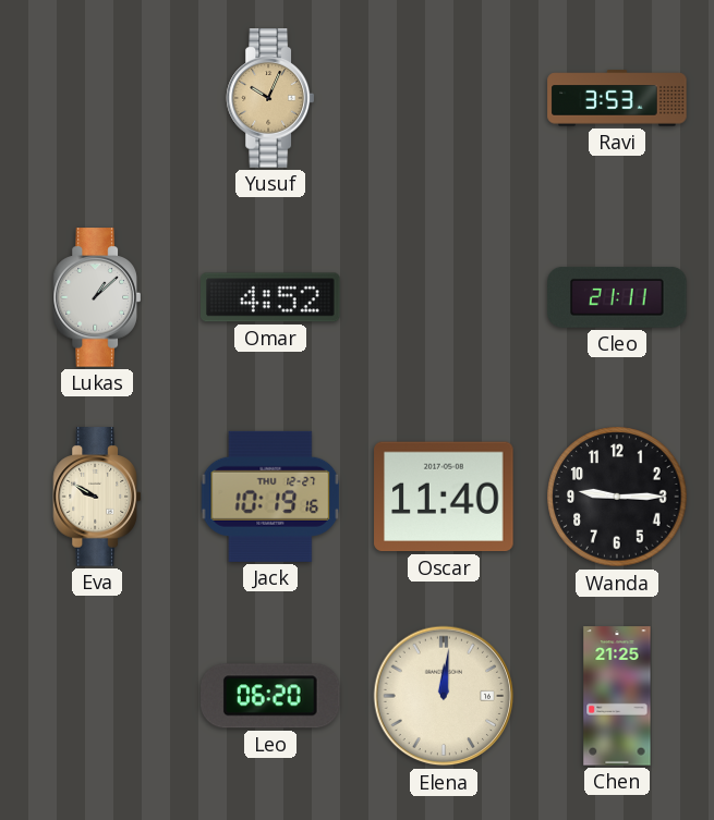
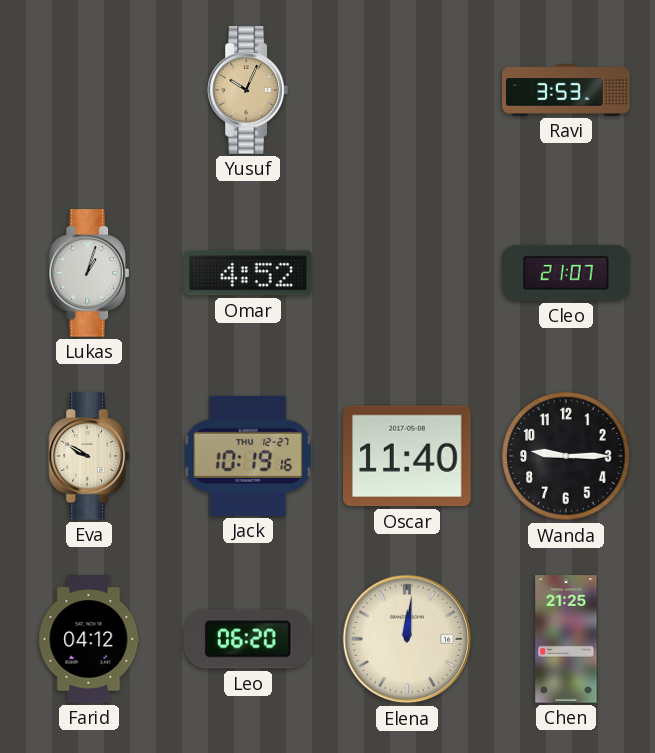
Lukas: 1:08 -> 1:03
Cleo: 21:11 -> 21:07
Farid: none -> 04:12
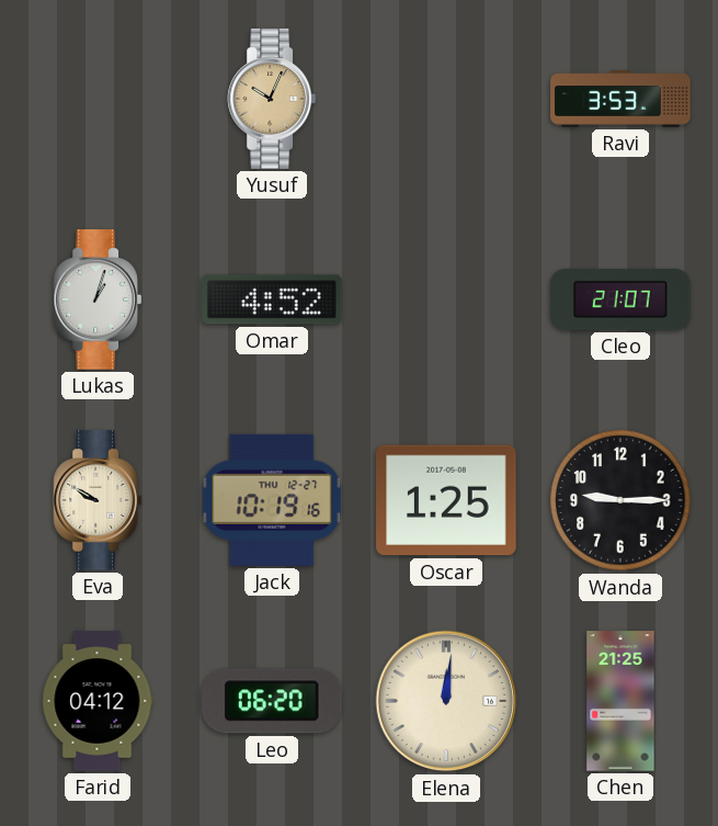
Oscar: 11:40 -> 1:25
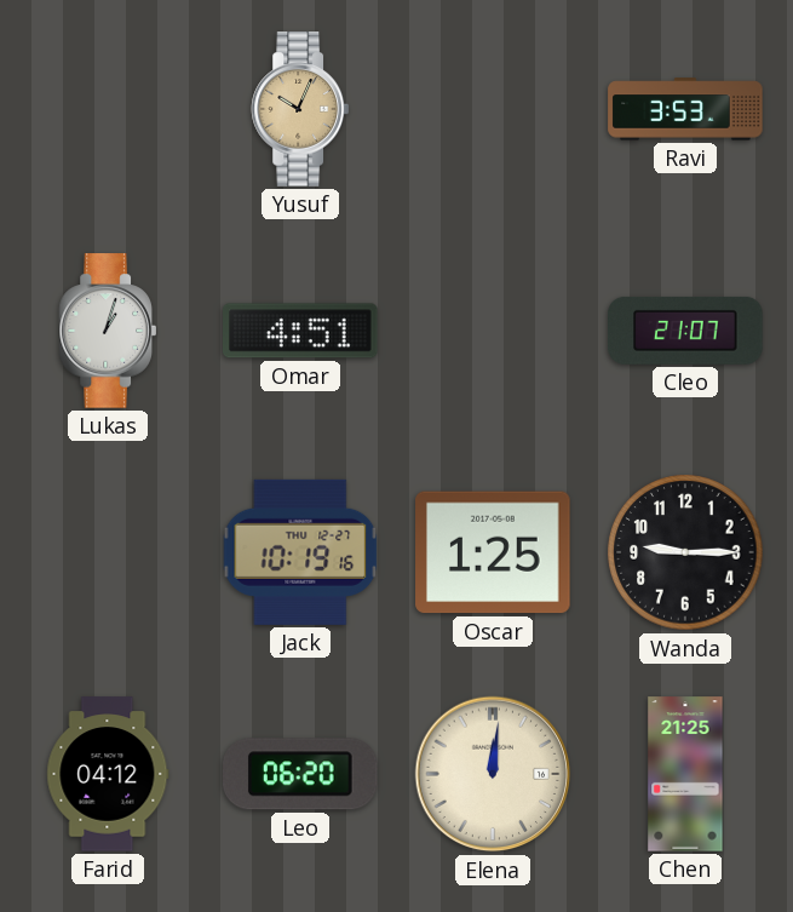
Omar: 4:52 -> 4:51
Eva: 9:50 -> none
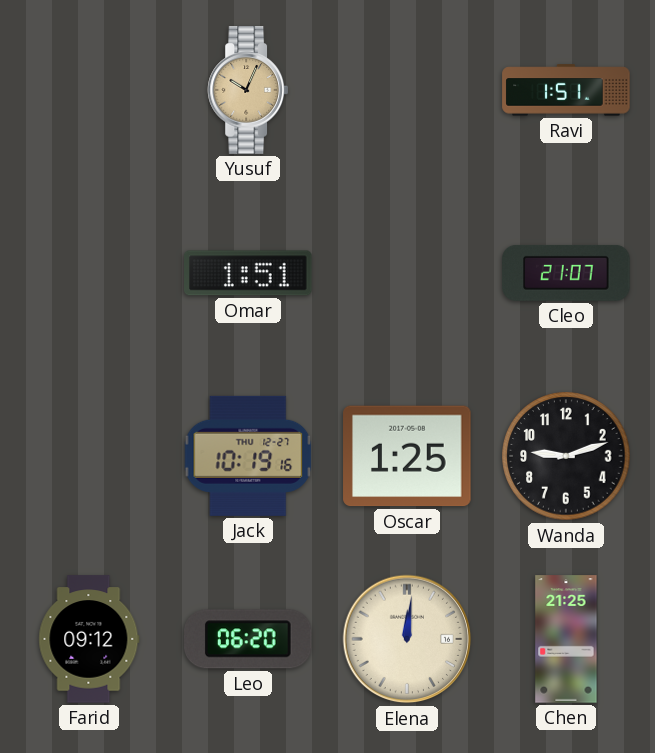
Ravi: 3:53 -> 1:51
Lukas: 1:03 -> none
Omar: 4:51 -> 1:51
Wanda: 9:15 -> 9:12
Farid: 04:12 -> 09:12
